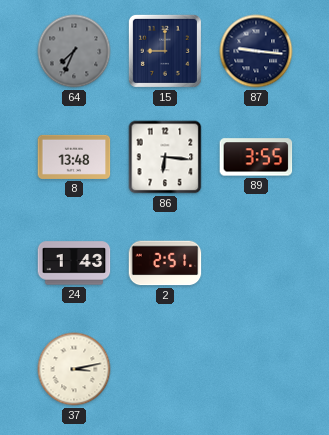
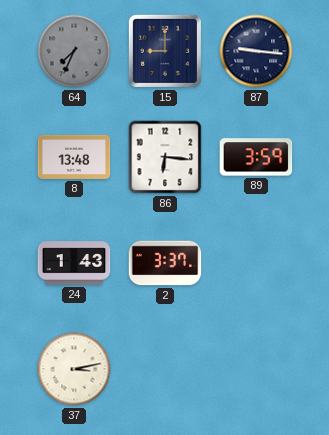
89: 3:55 -> 3:59
2: 2:51 -> 3:37
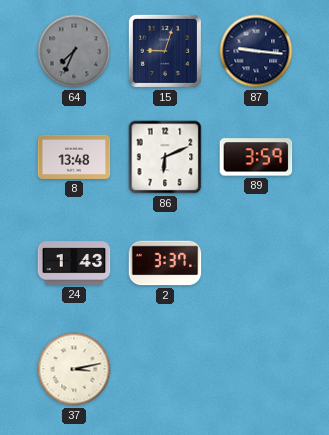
15: 9:00 -> 9:03
86: 6:16 -> 6:11
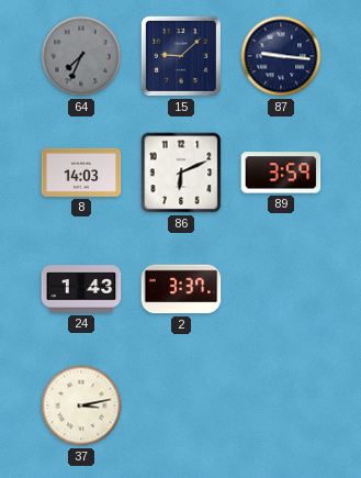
15: 9:03 -> 9:08
8: 13:48 -> 14:03
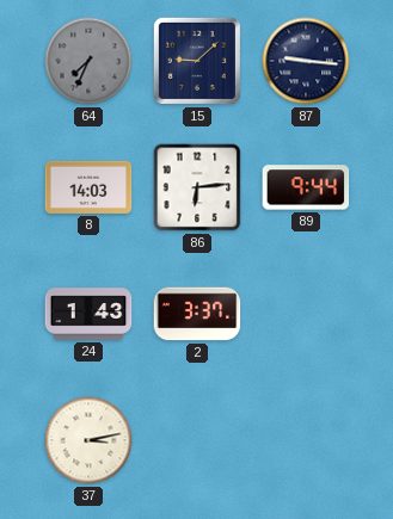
86: 6:11 -> 6:14
89: 3:59 -> 9:44
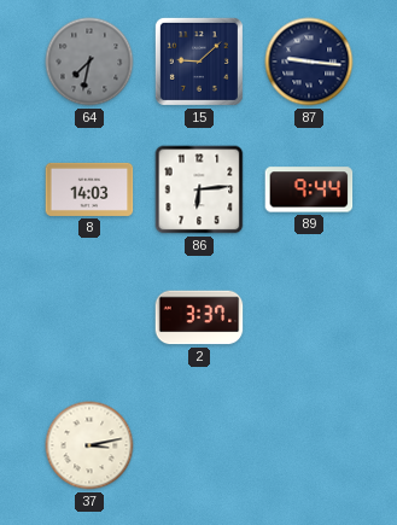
64: 7:34 -> 7:32
24: 1:43 -> none
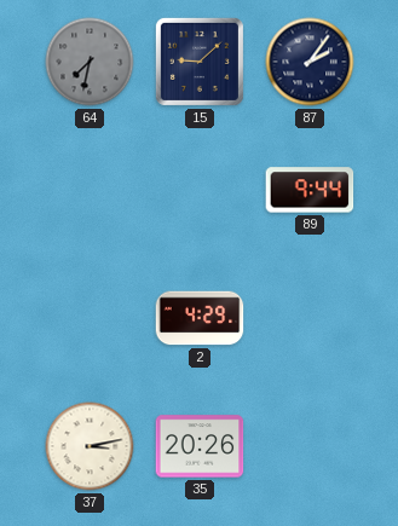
87: 9:16 -> 2:06
8: 14:03 -> none
86: 6:14 -> none
2: 3:37 -> 4:29
35: none -> 20:26
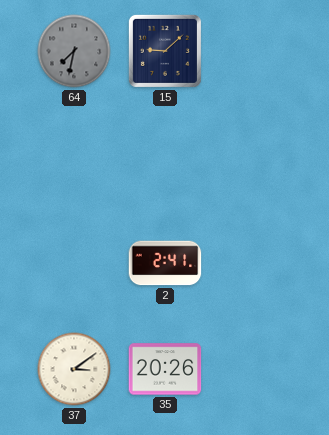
87: 2:06 -> none
89: 9:44 -> none
2: 4:29 -> 2:41
37: 3:13 -> 3:09
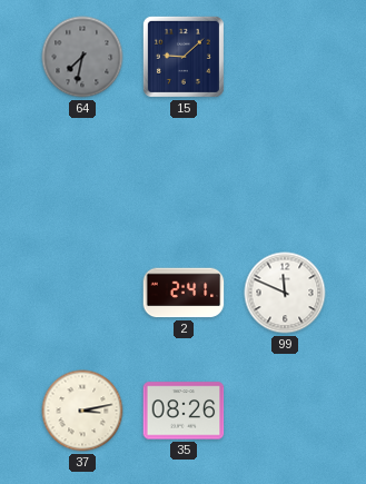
99: none -> 11:49
37: 3:09 -> 3:13
35: 20:26 -> 08:26
